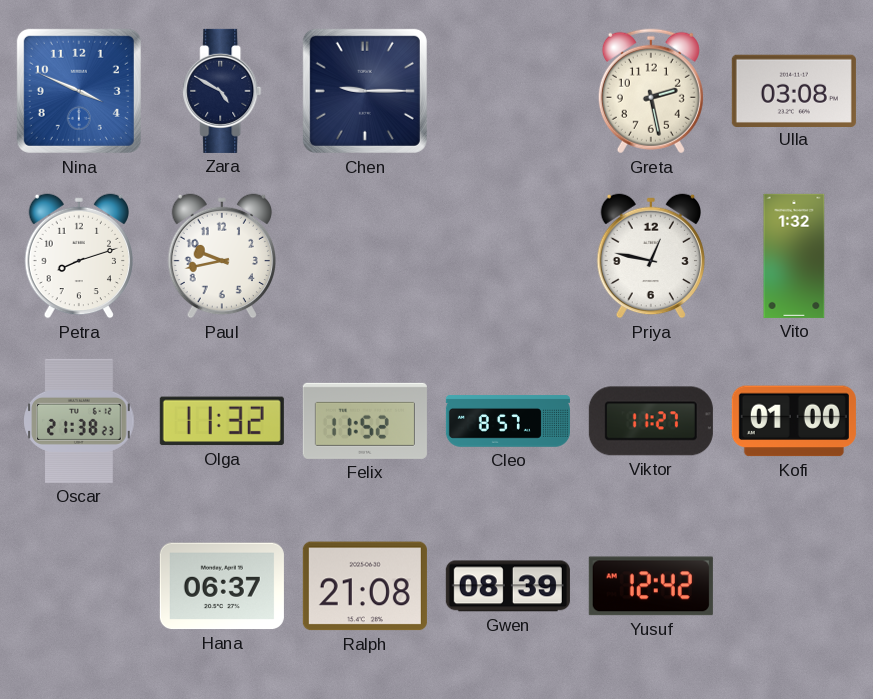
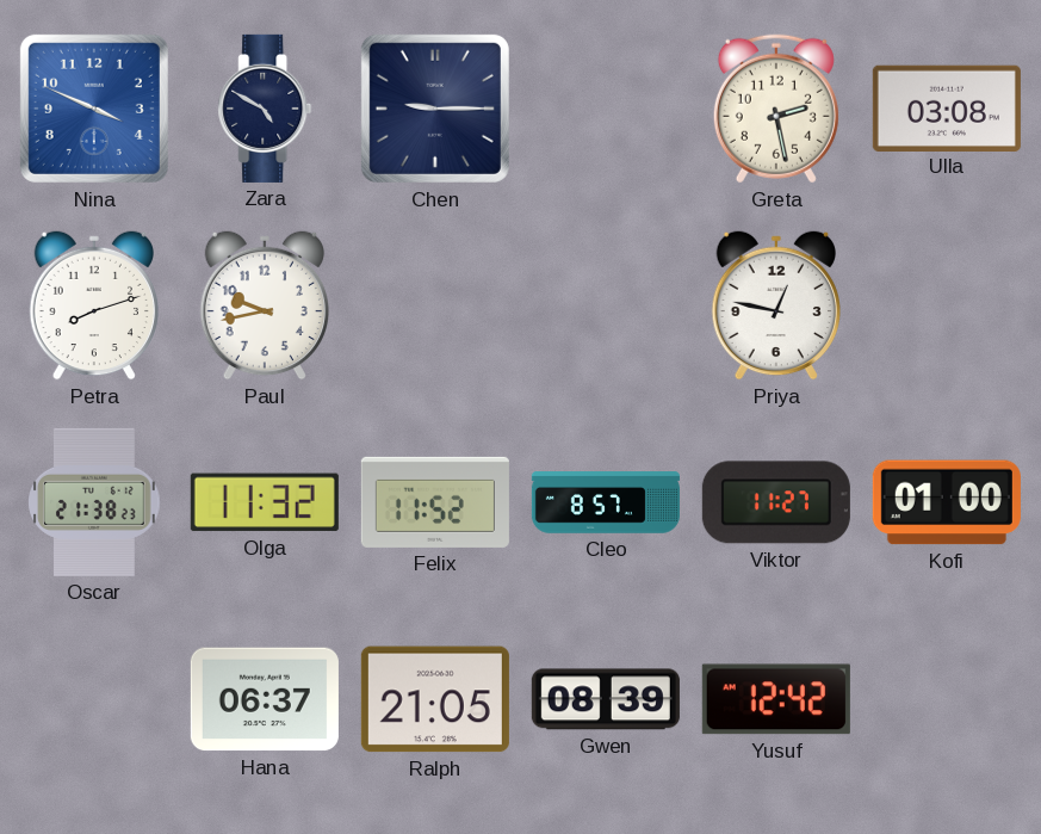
Vito: 1:32 -> none
Ralph: 21:08 -> 21:05
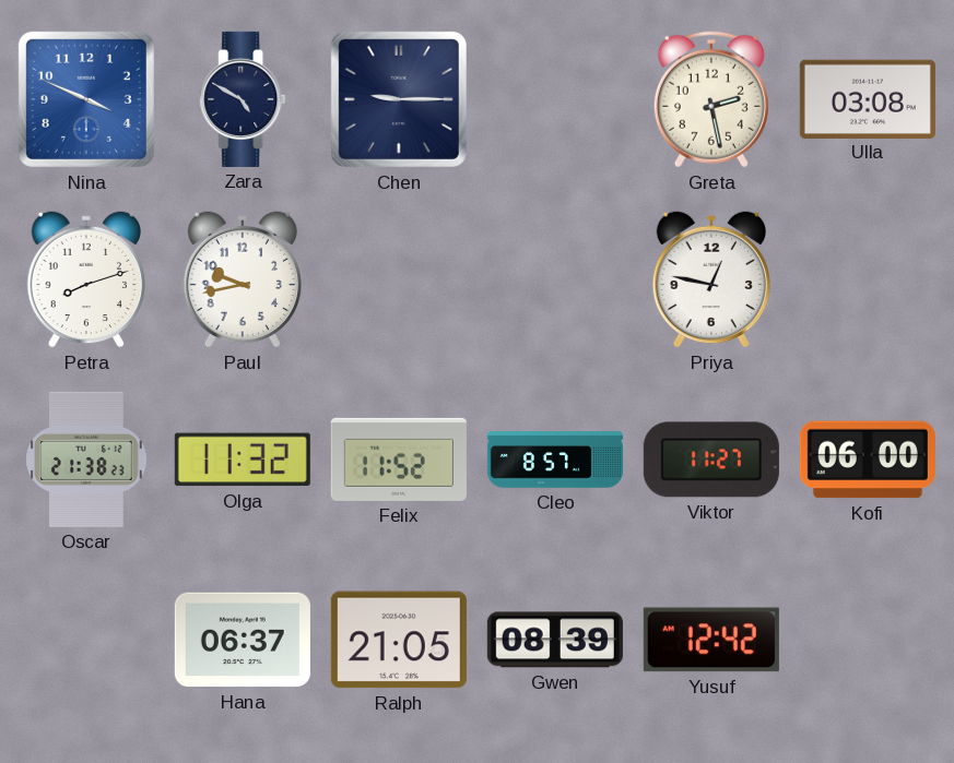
Kofi: 01:00 -> 06:00
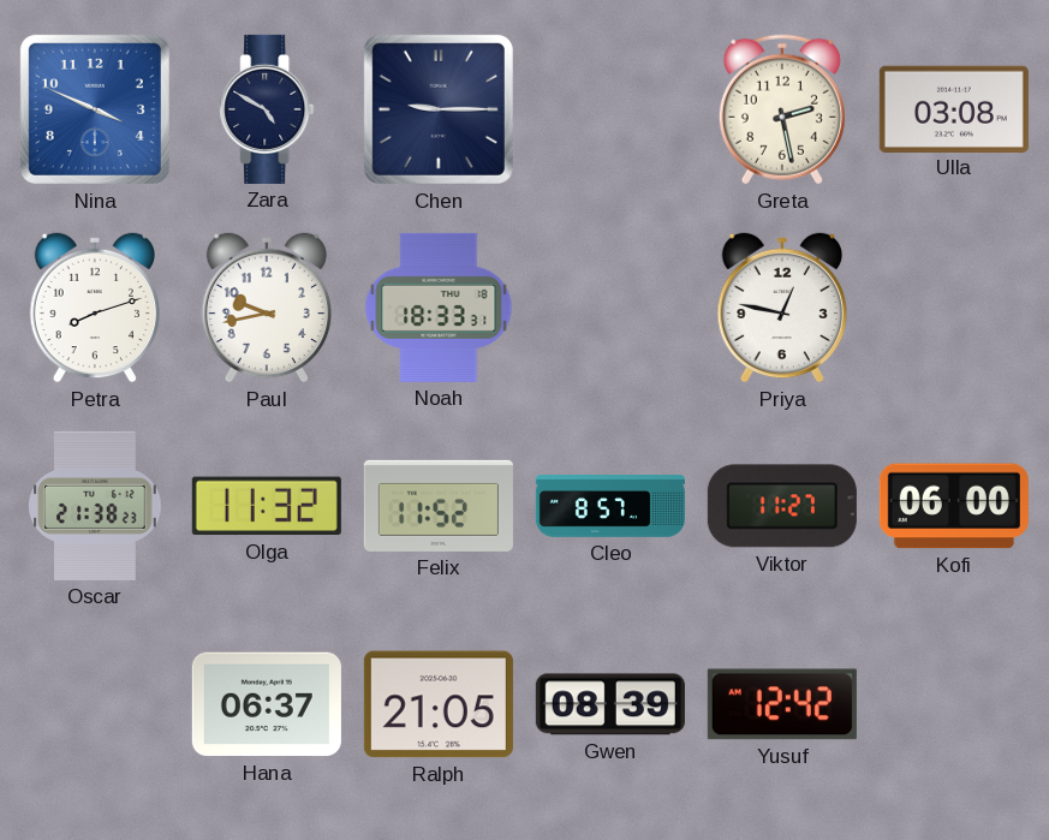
Noah: none -> 18:33
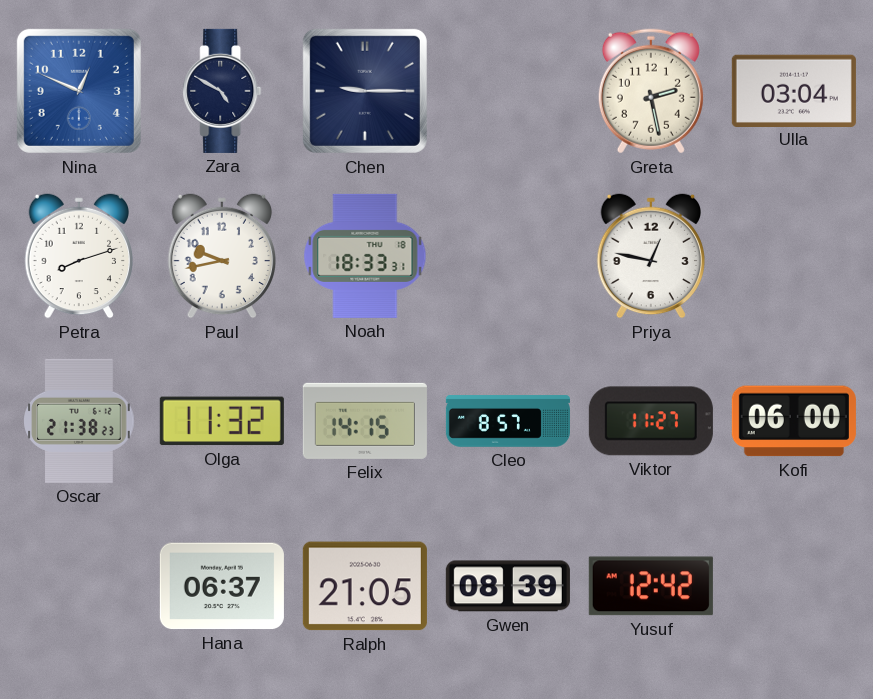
Nina: 3:49 -> 12:49
Ulla: 03:08 -> 03:04
Felix: 11:52 -> 14:15
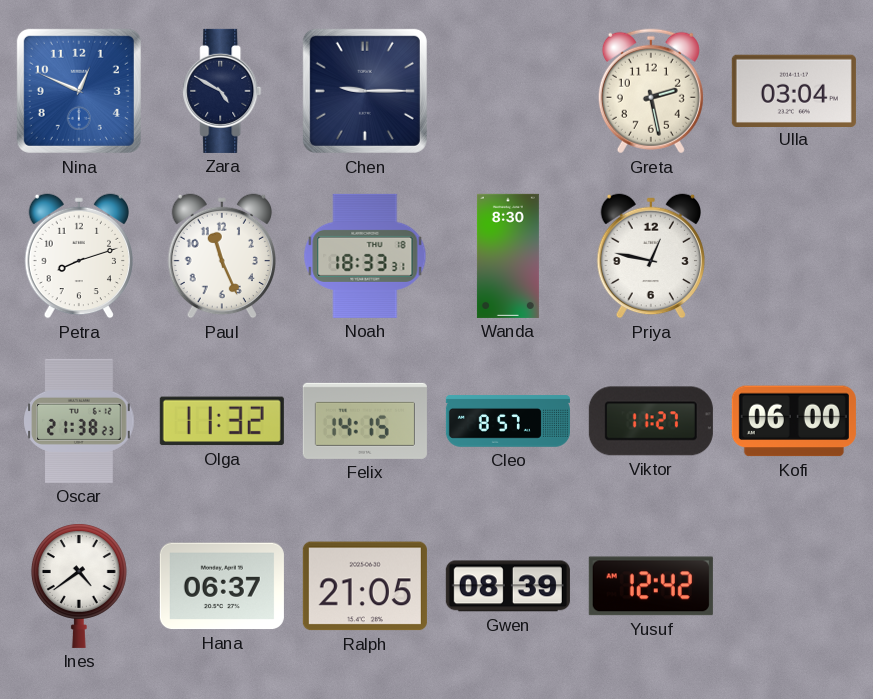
Paul: 9:43 -> 11:26
Wanda: none -> 8:30
Ines: none -> 4:39
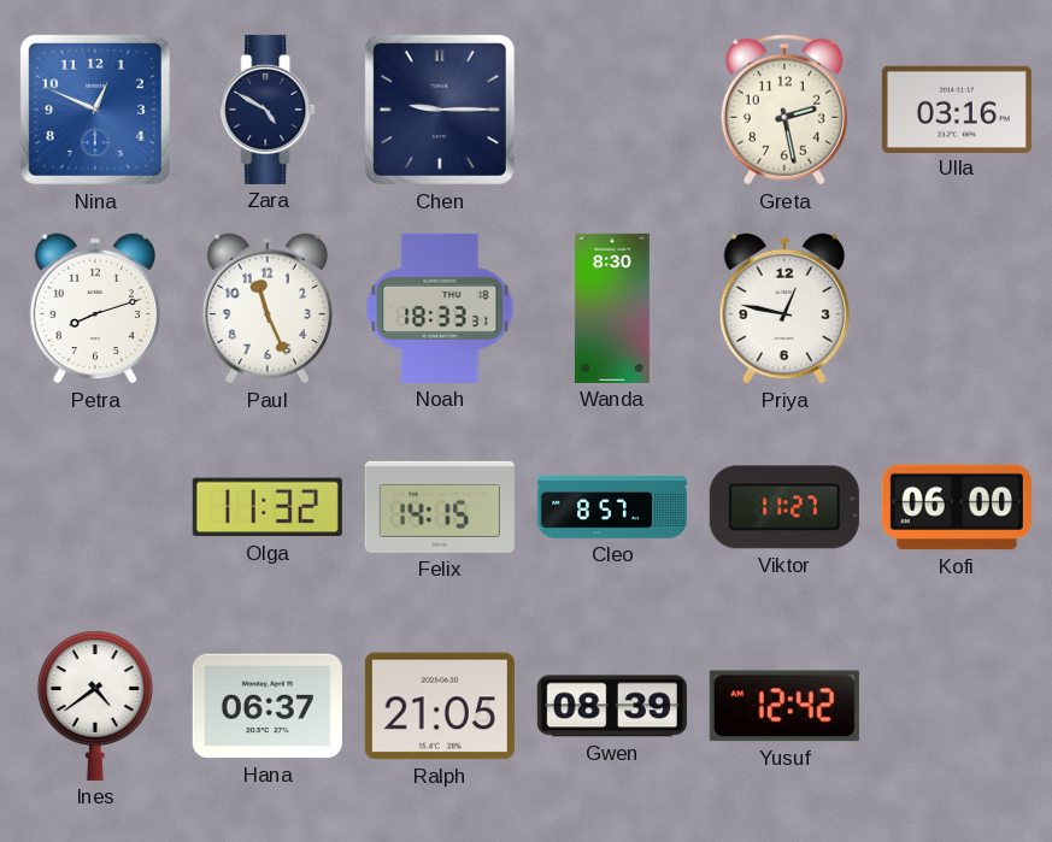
Ulla: 03:04 -> 03:16
Oscar: 21:38 -> none
